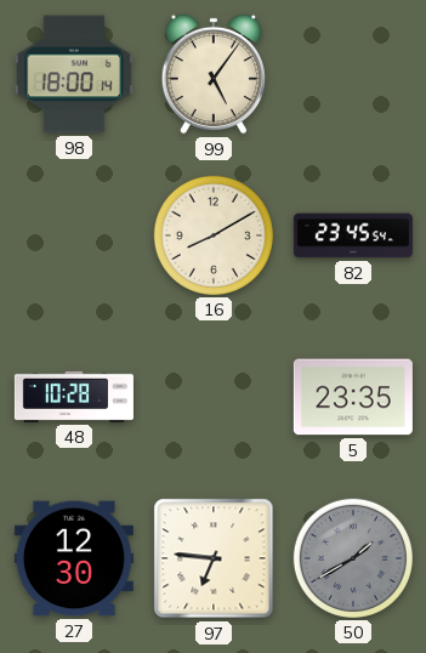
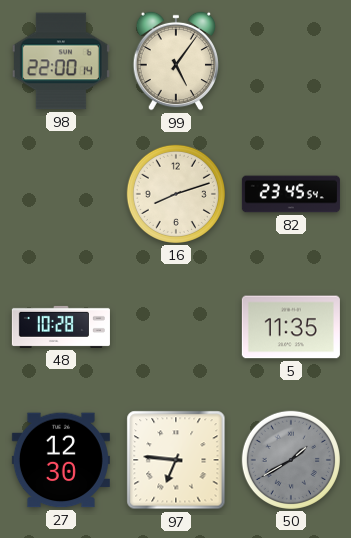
98: 18:00 -> 22:00
16: 8:10 -> 8:12
5: 23:35 -> 11:35
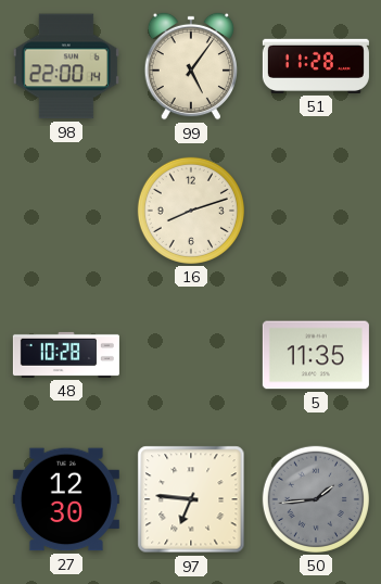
51: none -> 11:28
82: 23:45 -> none
50: 1:40 -> 1:44
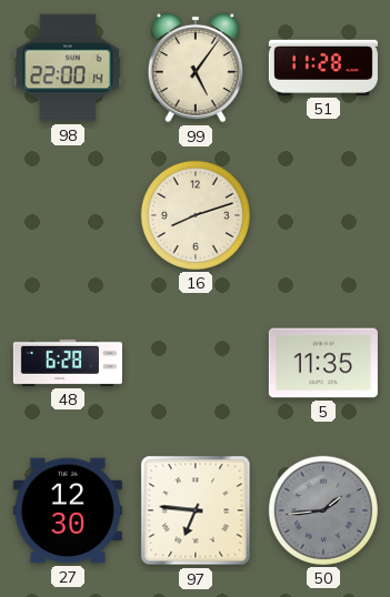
48: 10:28 -> 6:28
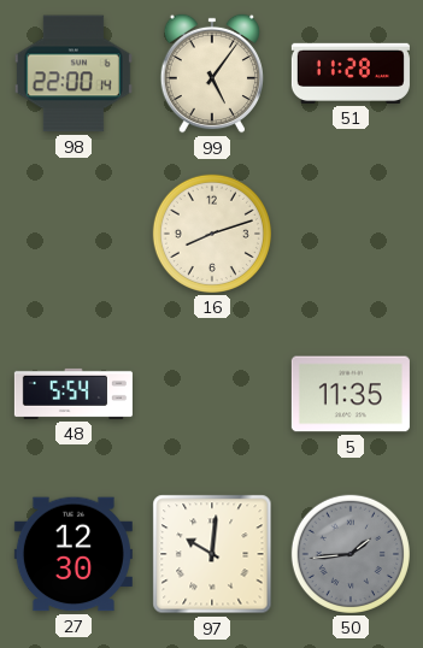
48: 6:28 -> 5:54
97: 6:46 -> 10:01
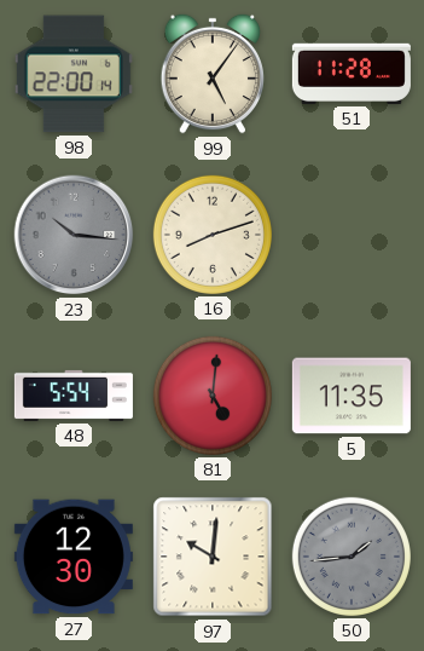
23: none -> 10:16
81: none -> 5:01
